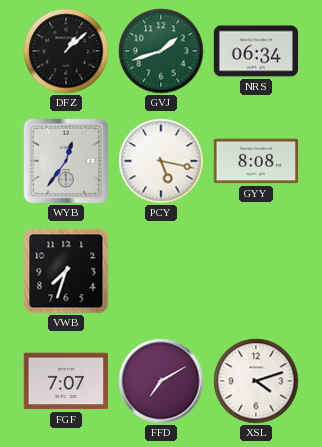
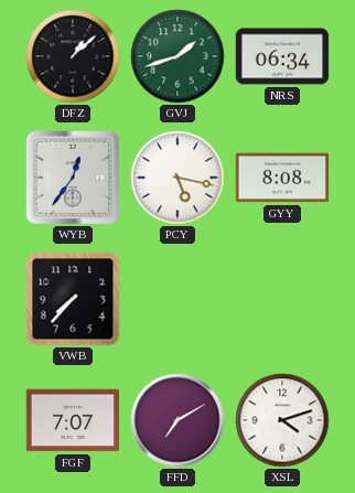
VWB: 7:33 -> 7:37
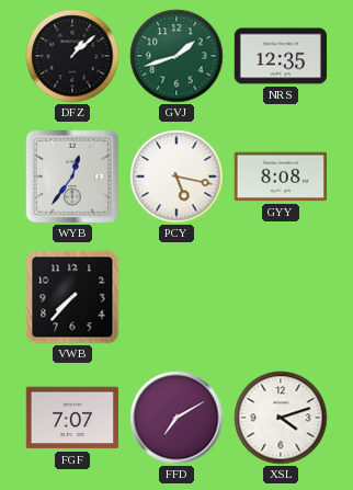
NRS: 06:34 -> 12:35
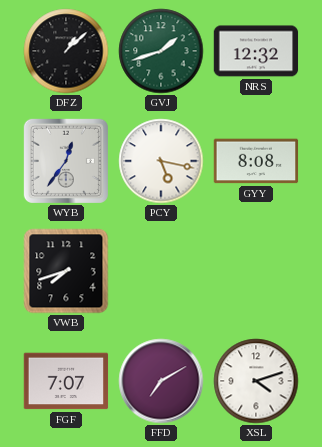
NRS: 12:35 -> 12:32
VWB: 7:37 -> 7:42
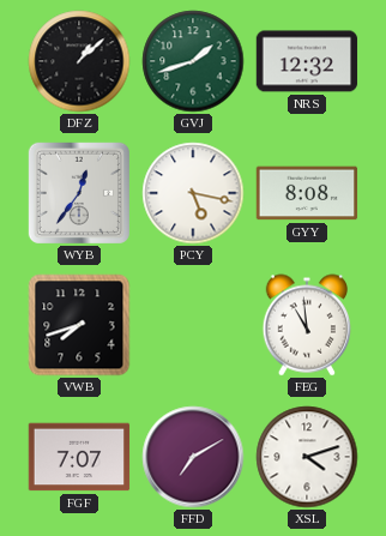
FEG: none -> 10:59
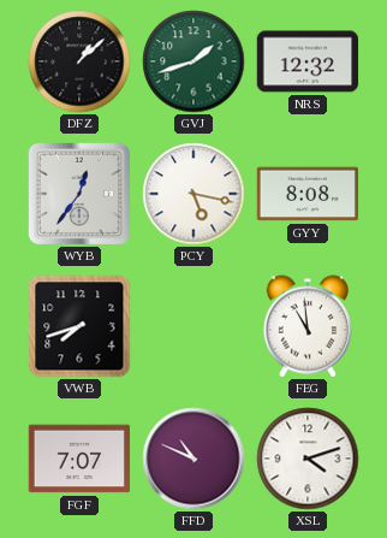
FFD: 7:10 -> 10:49
